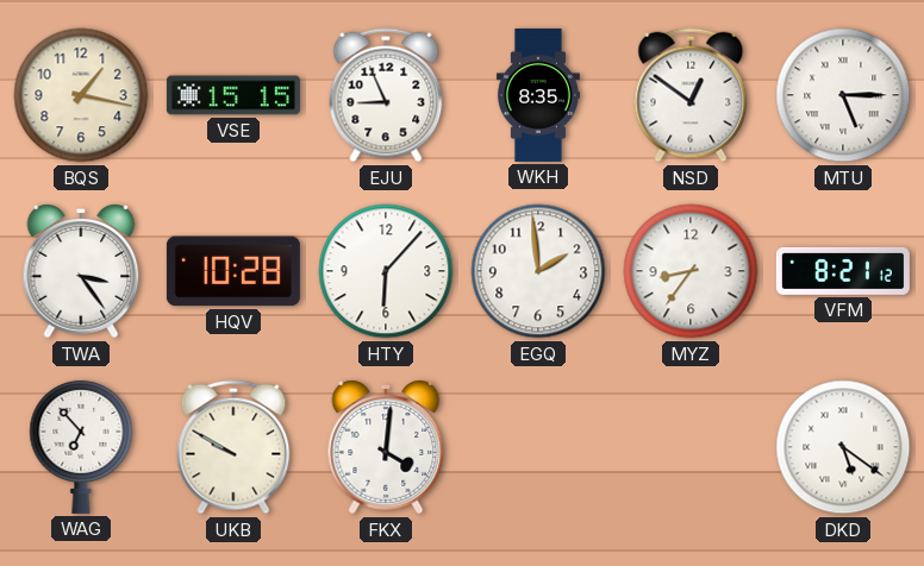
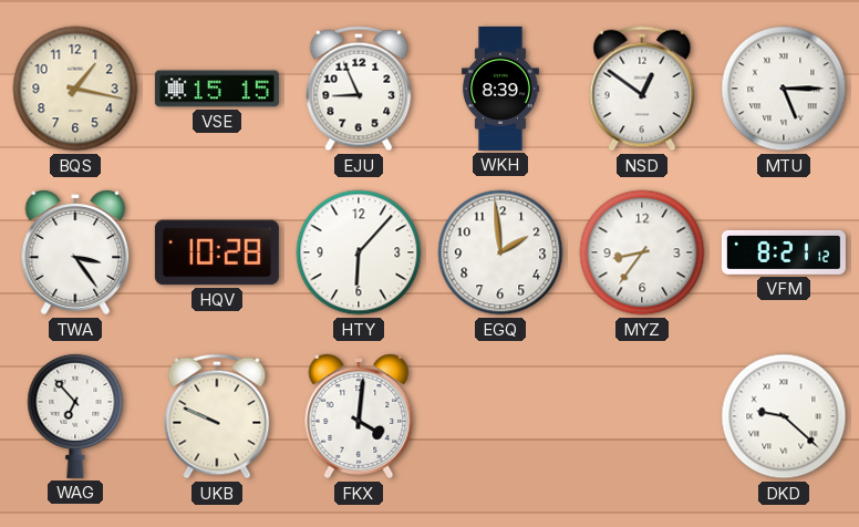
WKH: 8:35 -> 8:39
UKB: 9:50 -> 9:49
DKD: 5:21 -> 9:22
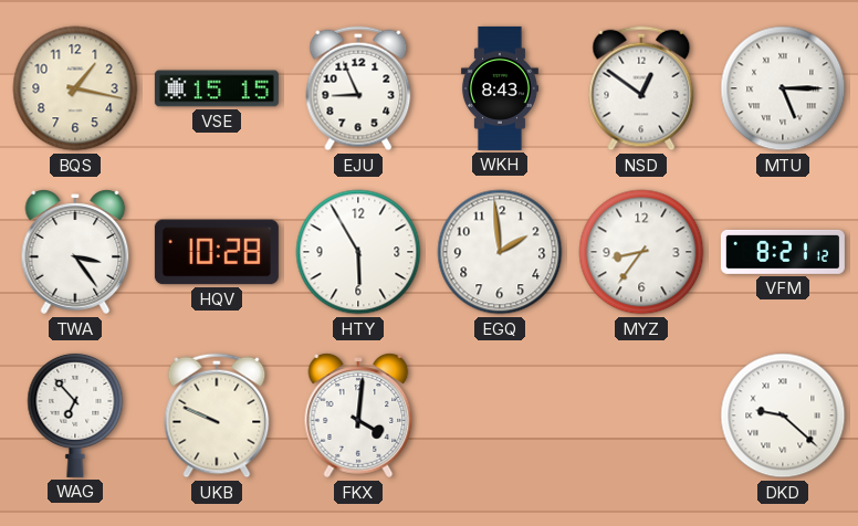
WKH: 8:39 -> 8:43
HTY: 6:07 -> 5:55
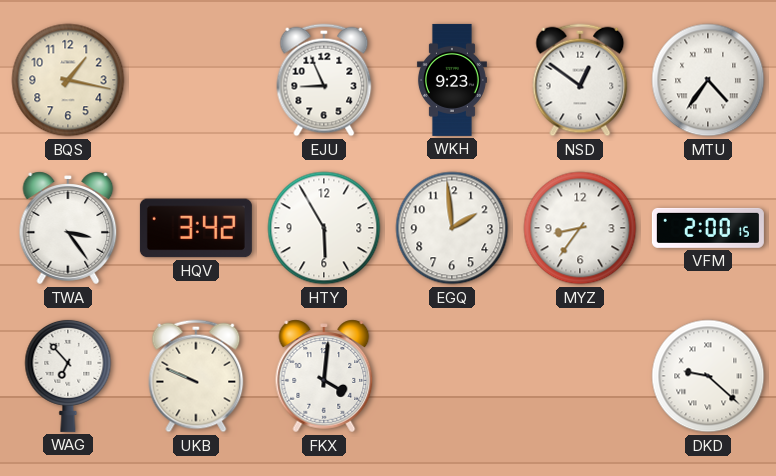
VSE: 15:15 -> none
WKH: 8:43 -> 9:23
MTU: 5:15 -> 4:36
HQV: 10:28 -> 3:42
VFM: 8:21 -> 2:00
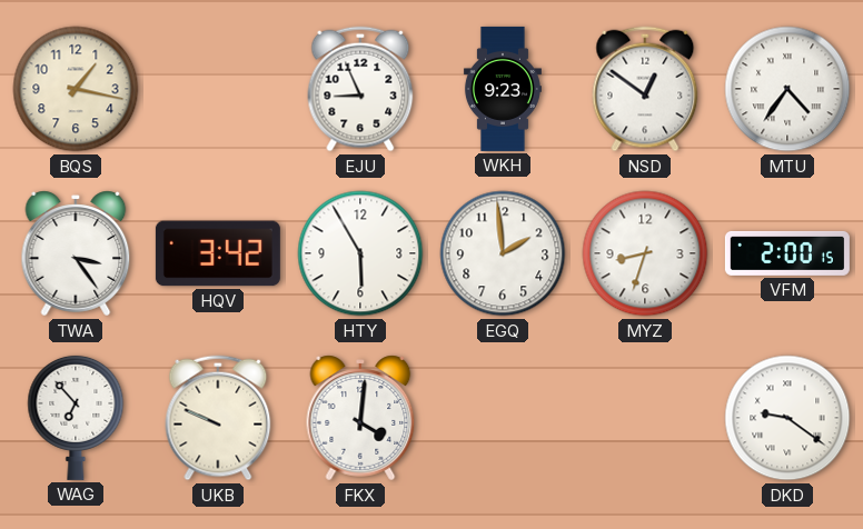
MYZ: 8:36 -> 8:33
DKD: 9:22 -> 9:21
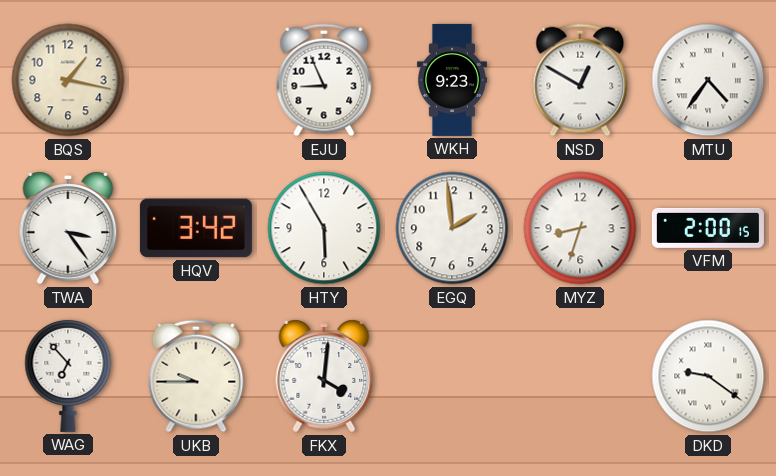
NSD: 12:51 -> 12:50
UKB: 9:49 -> 9:45
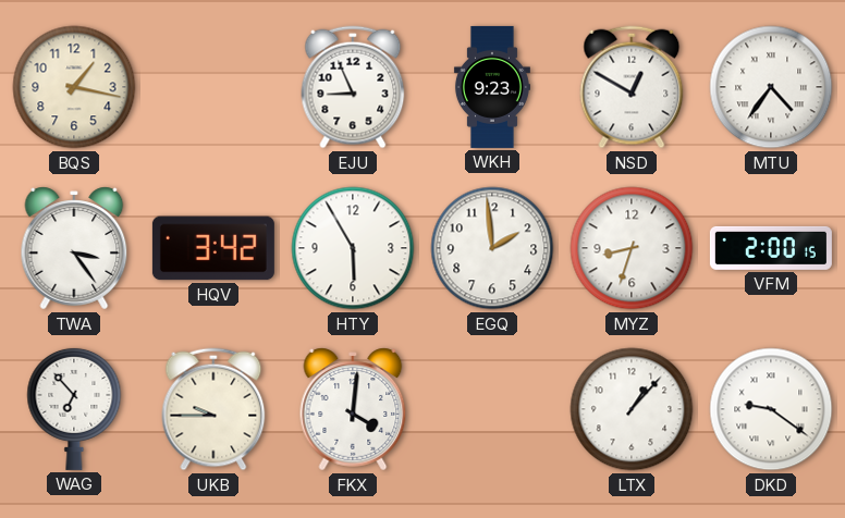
LTX: none -> 1:07
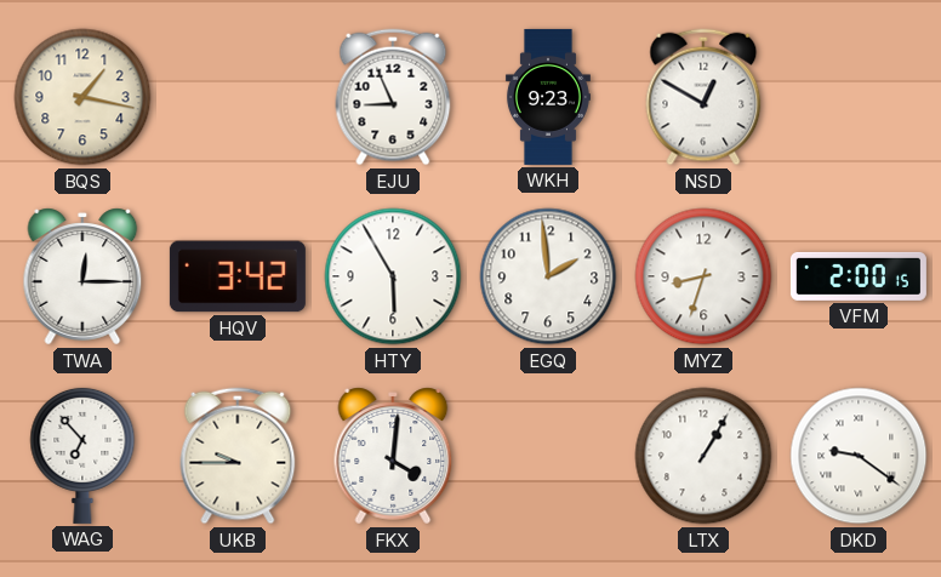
MTU: 4:36 -> none
TWA: 3:24 -> 12:15
LTX: 1:07 -> 1:05
